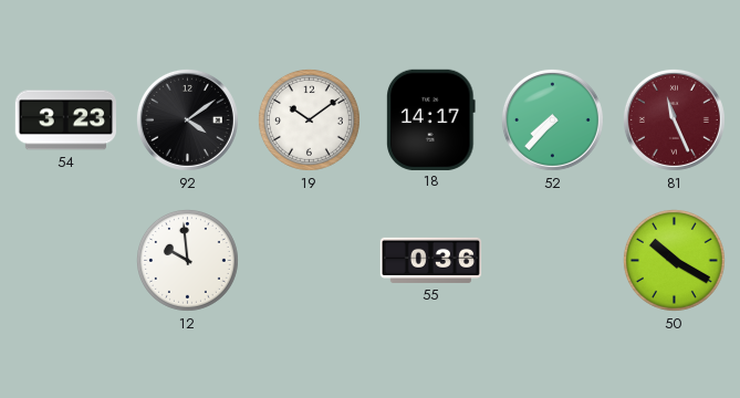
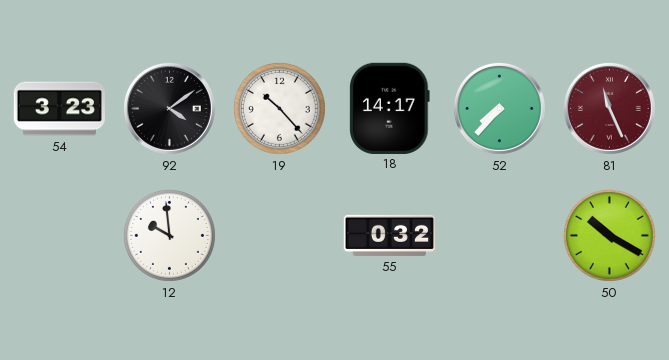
19: 10:09 -> 10:23
55: 0:36 -> 0:32
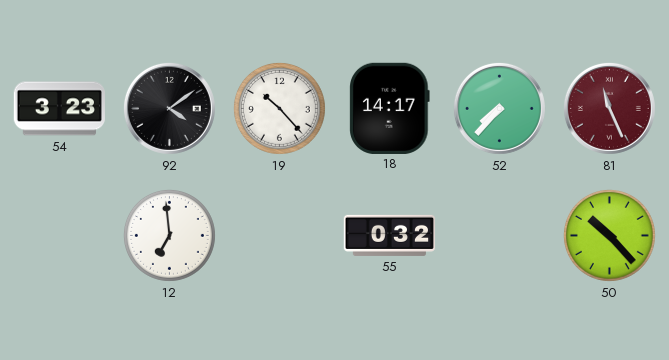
12: 9:59 -> 6:59
50: 10:20 -> 10:23
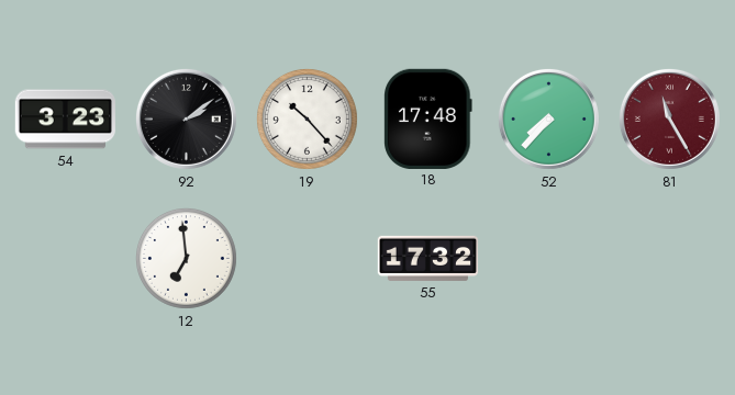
92: 4:09 -> 2:09
18: 14:17 -> 17:48
81: 11:26 -> 11:25
55: 0:32 -> 17:32
50: 10:23 -> none
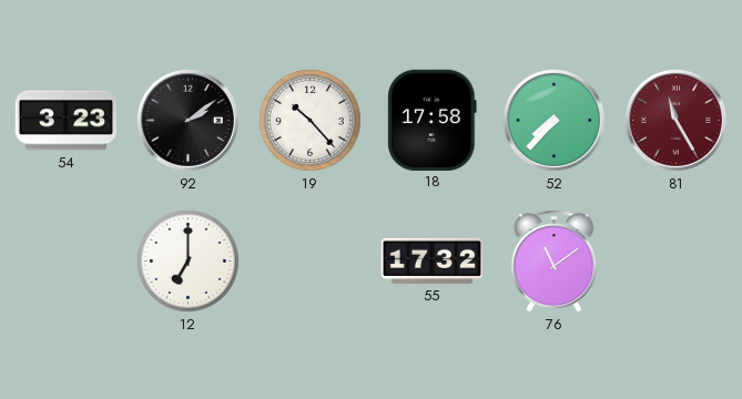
18: 17:48 -> 17:58
12: 6:59 -> 7:00
76: none -> 11:09
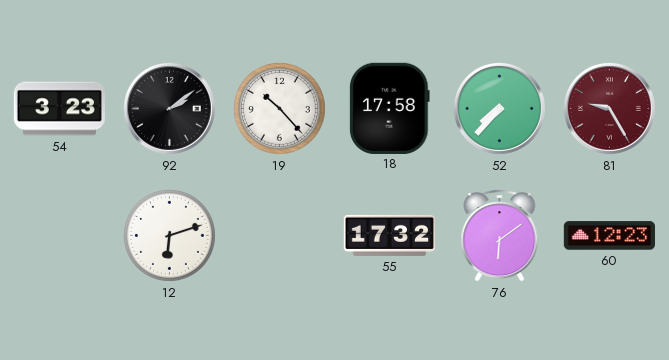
81: 11:25 -> 9:25
12: 7:00 -> 6:12
76: 11:09 -> 6:09
60: none -> 12:23
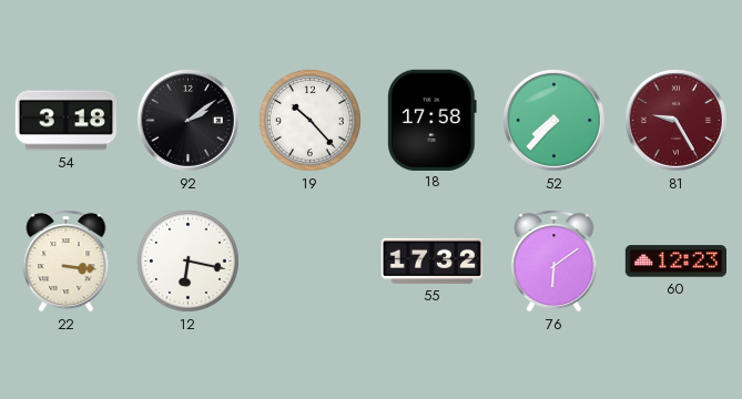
54: 3:23 -> 3:18
22: none -> 3:16
12: 6:12 -> 6:17
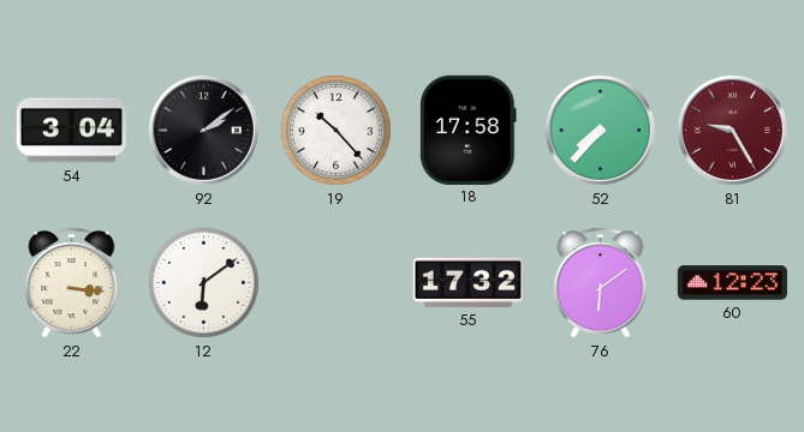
54: 3:18 -> 3:04
12: 6:17 -> 6:09
